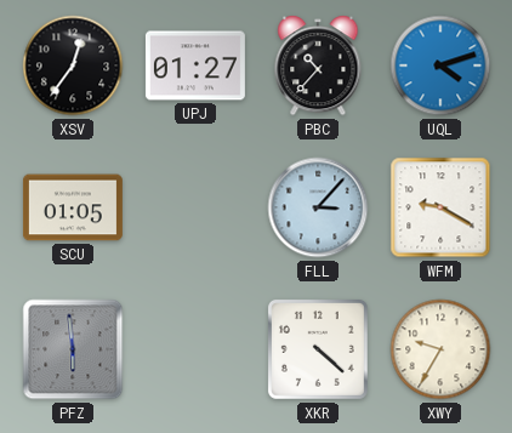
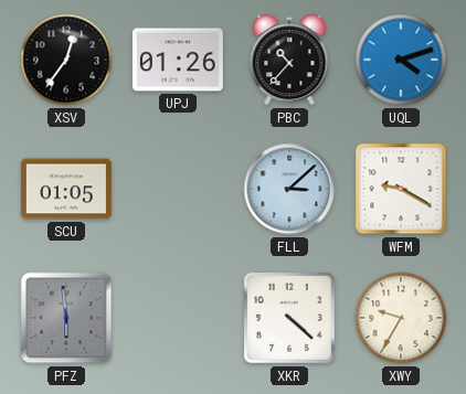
UPJ: 01:27 -> 01:26
FLL: 3:07 -> 3:08
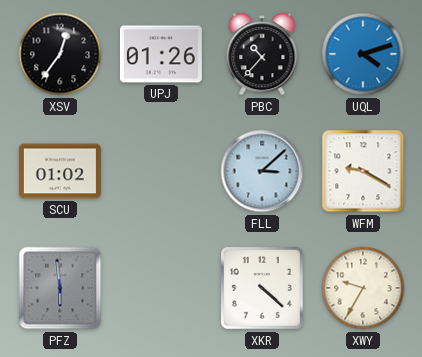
SCU: 01:05 -> 01:02
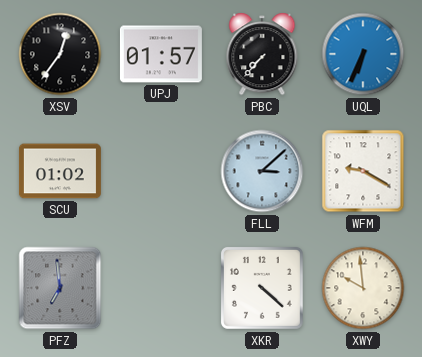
UPJ: 01:26 -> 01:57
PBC: 10:37 -> 7:37
UQL: 4:12 -> 6:34
PFZ: 5:59 -> 6:59
XWY: 9:35 -> 9:59
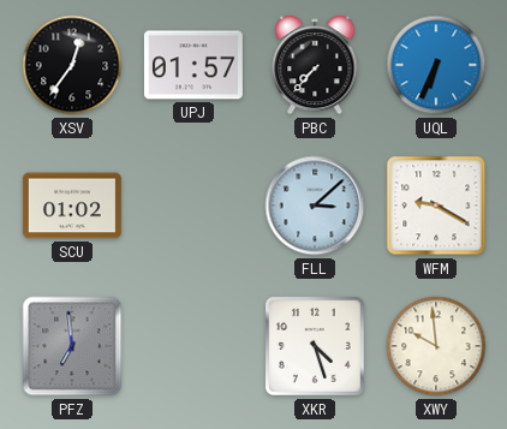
XKR: 4:22 -> 4:27
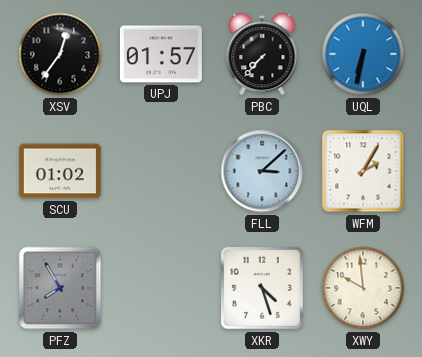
UQL: 6:34 -> 6:32
WFM: 9:20 -> 2:05
PFZ: 6:59 -> 7:55
